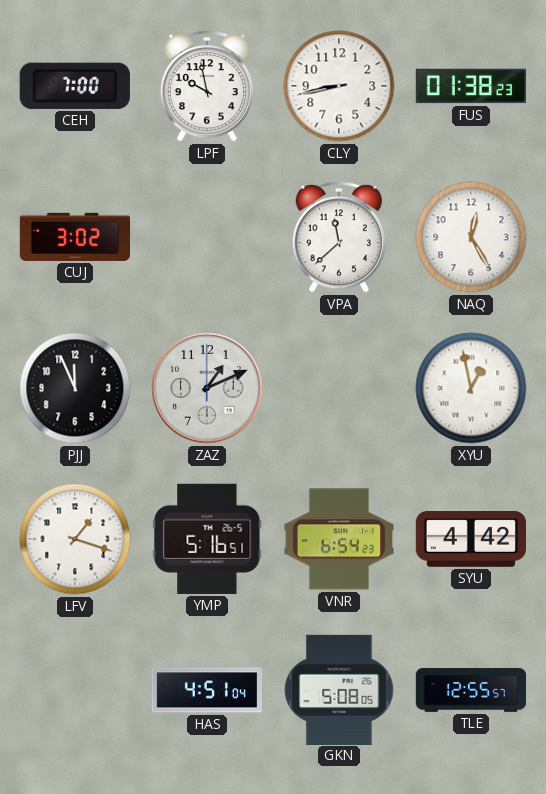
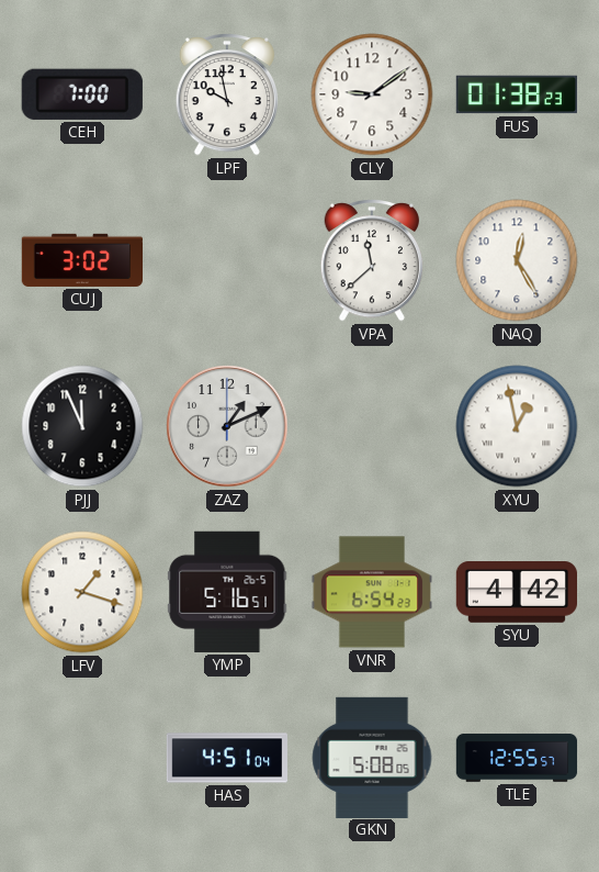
CLY: 8:43 -> 9:09
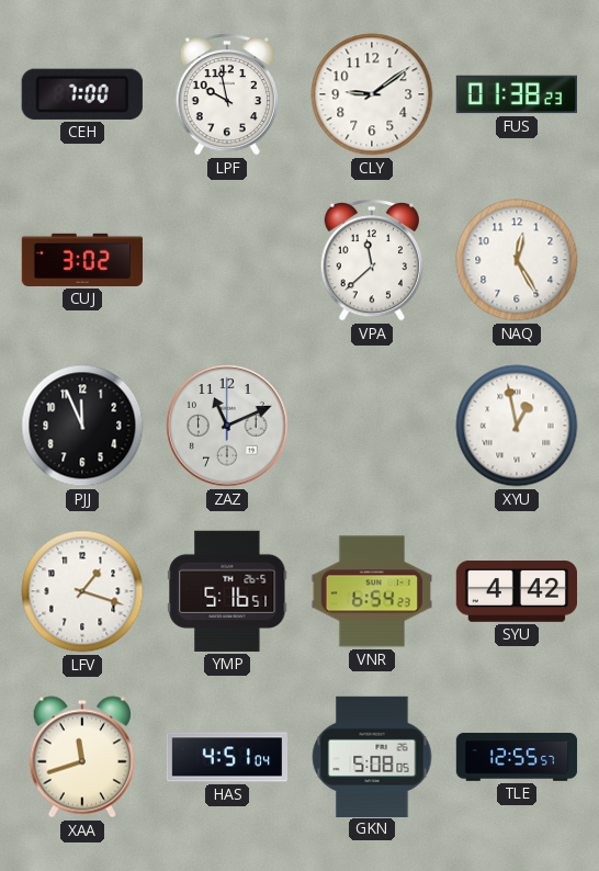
ZAZ: 1:11 -> 11:11
XAA: none -> 11:42
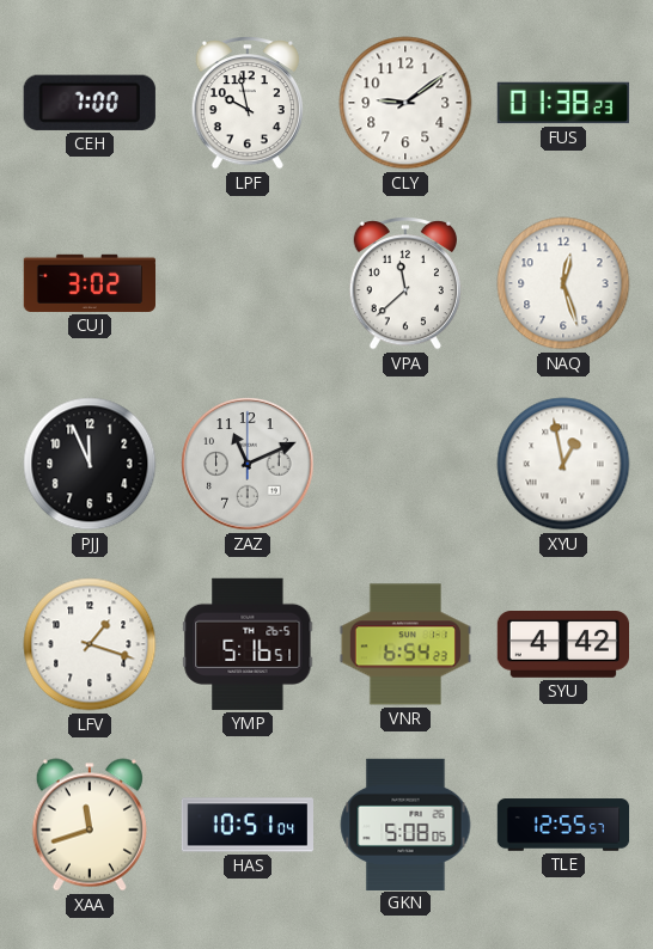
NAQ: 12:25 -> 12:27
HAS: 4:51 -> 10:51
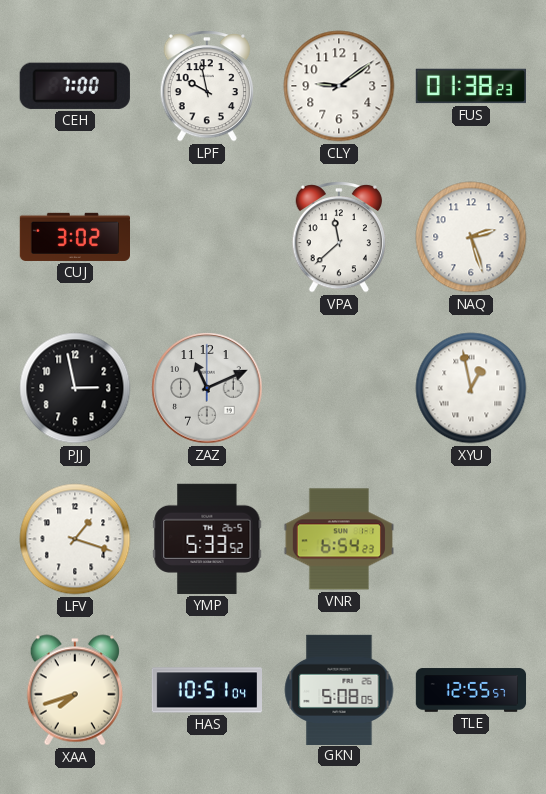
NAQ: 12:27 -> 2:27
PJJ: 11:56 -> 2:58
YMP: 5:16 -> 5:33
SYU: 4:42 -> none
XAA: 11:42 -> 7:42
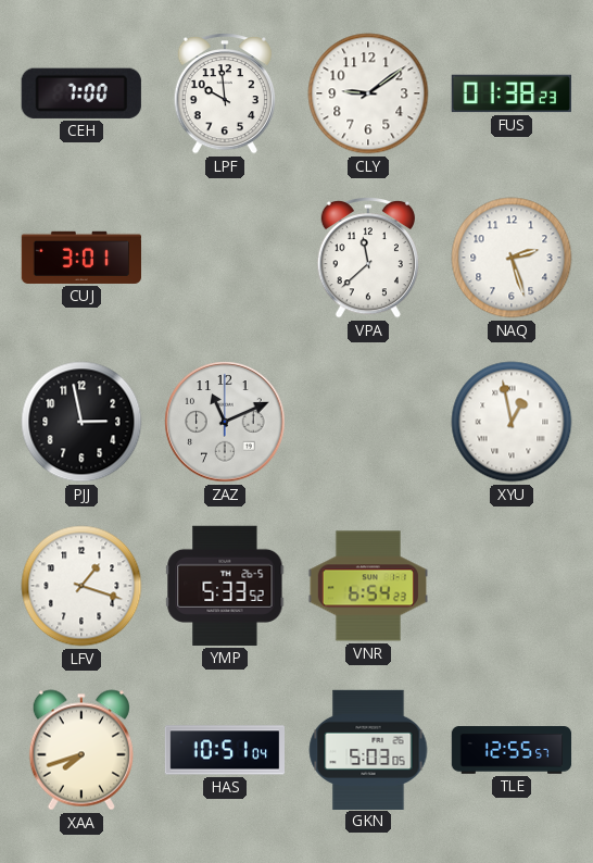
LPF: 9:58 -> 9:59
CUJ: 3:02 -> 3:01
GKN: 5:08 -> 5:03
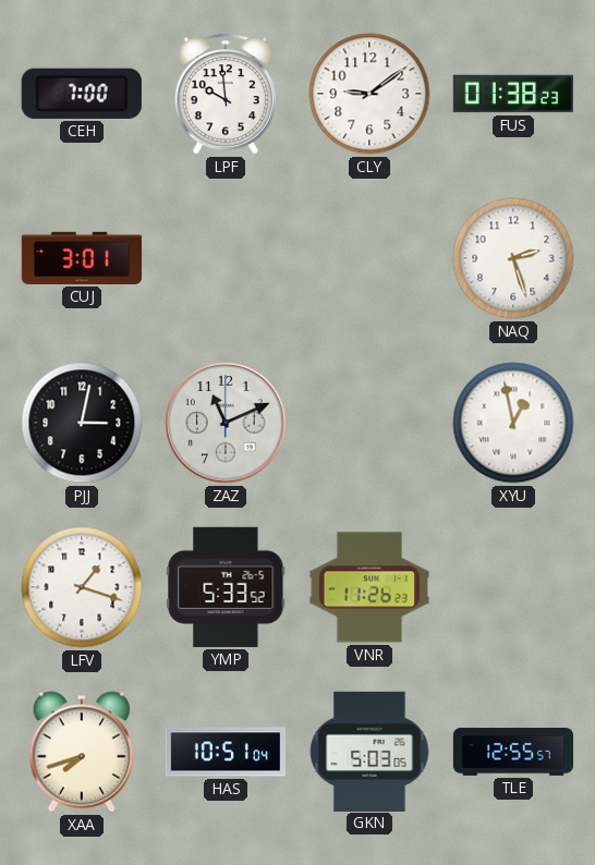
VPA: 11:38 -> none
PJJ: 2:58 -> 3:02
VNR: 6:54 -> 11:26
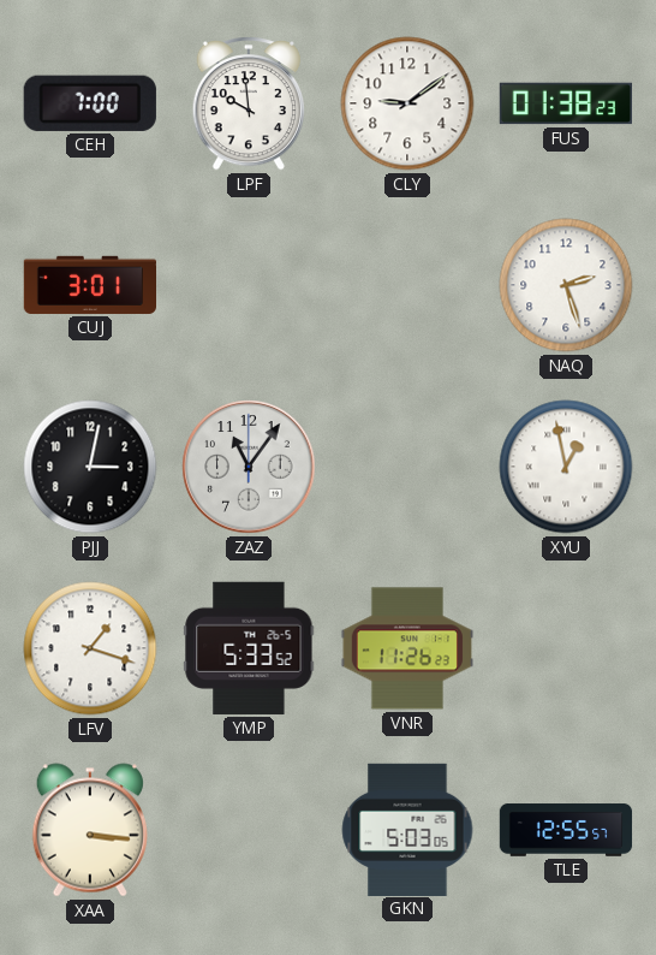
ZAZ: 11:11 -> 11:06
XAA: 7:42 -> 3:16
HAS: 10:51 -> none
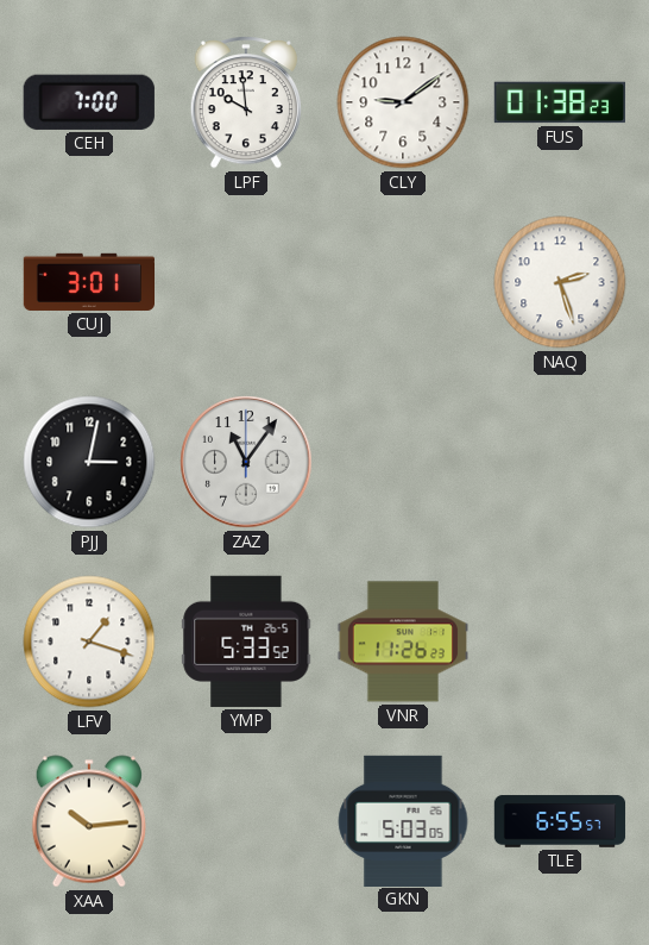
XYU: 12:58 -> none
XAA: 3:16 -> 10:14
TLE: 12:55 -> 6:55
